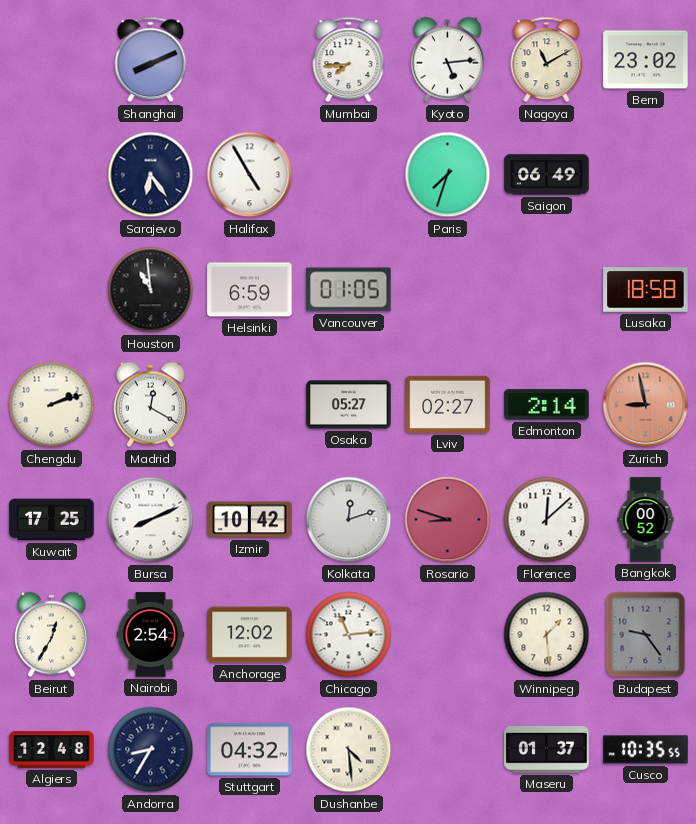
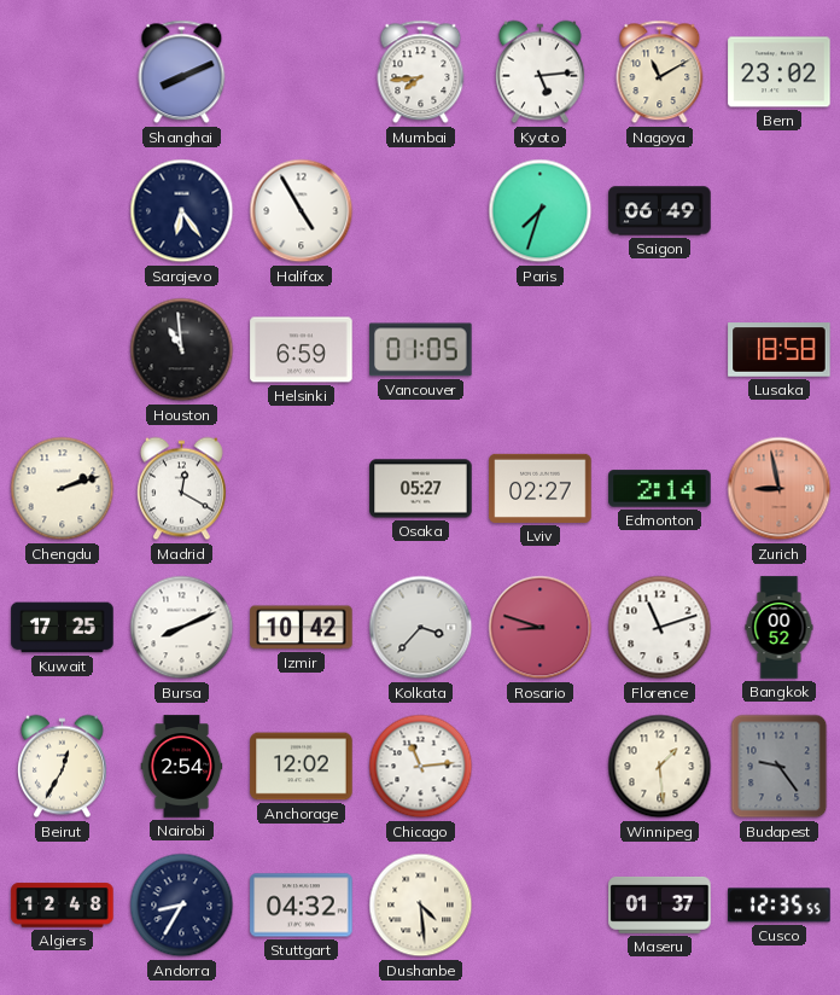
Kolkata: 12:12 -> 3:37
Florence: 12:08 -> 11:12
Cusco: 10:35 -> 12:35
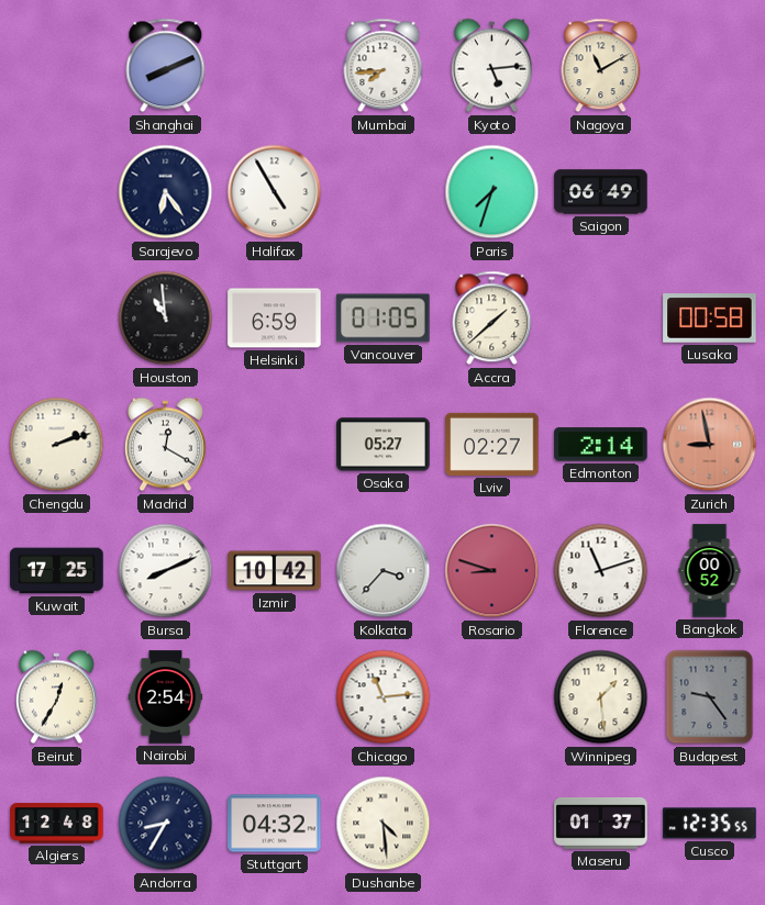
Bern: 23:02 -> none
Accra: none -> 1:38
Lusaka: 18:58 -> 00:58
Anchorage: 12:02 -> none
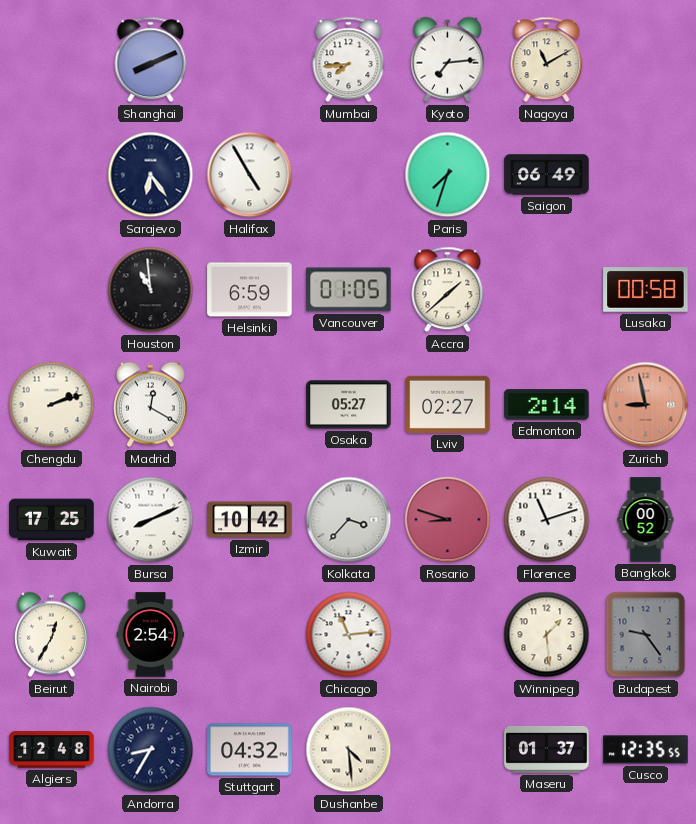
Kyoto: 5:14 -> 7:14
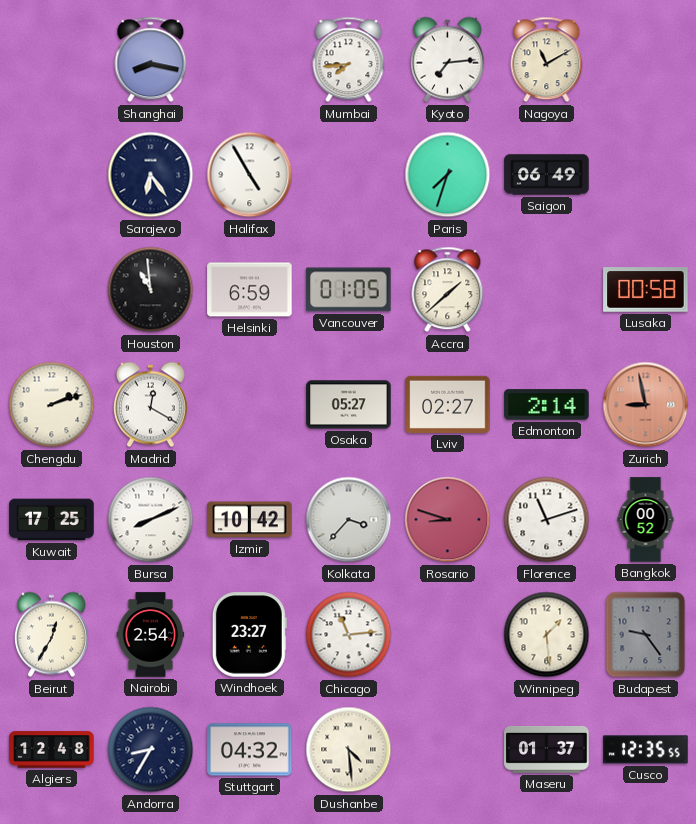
Shanghai: 8:11 -> 8:17
Windhoek: none -> 23:27
